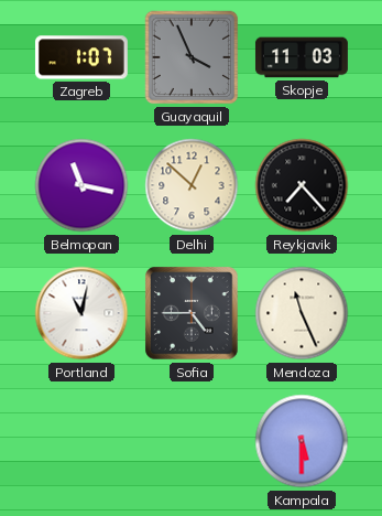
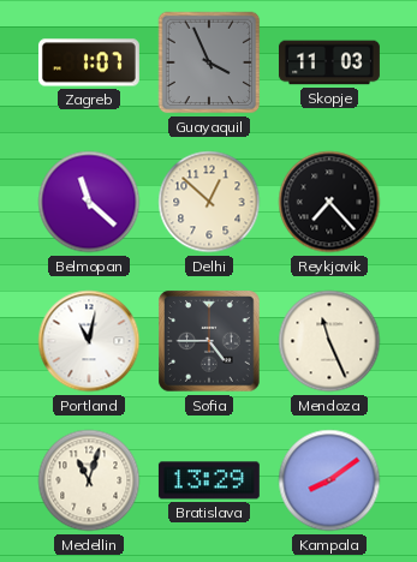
Belmopan: 11:17 -> 11:22
Medellin: none -> 11:03
Bratislava: none -> 13:29
Kampala: 5:30 -> 8:09
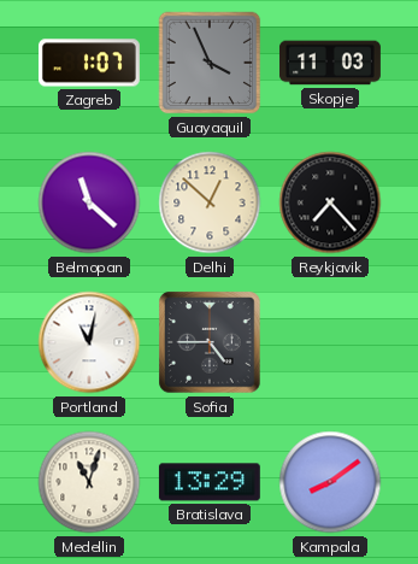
Mendoza: 11:26 -> none
